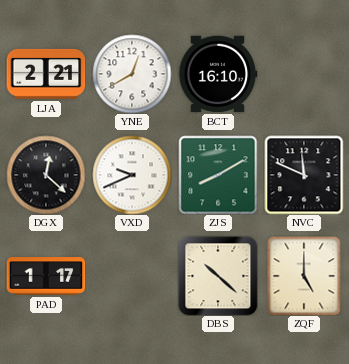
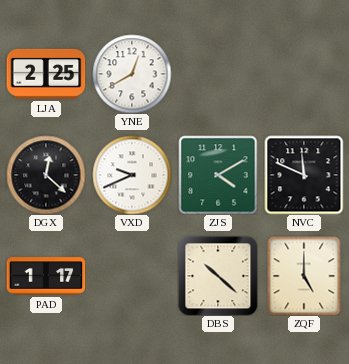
LJA: 2:21 -> 2:25
BCT: 16:10 -> none
ZJS: 8:10 -> 4:10
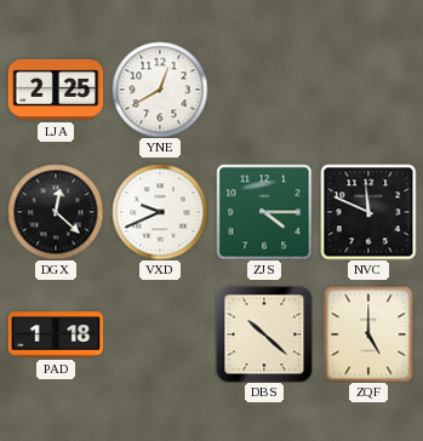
ZJS: 4:10 -> 4:15
PAD: 1:17 -> 1:18
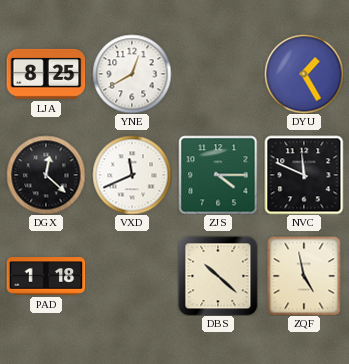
LJA: 2:25 -> 8:25
DYU: none -> 1:25
VXD: 9:41 -> 11:41
ZQF: 5:00 -> 4:58
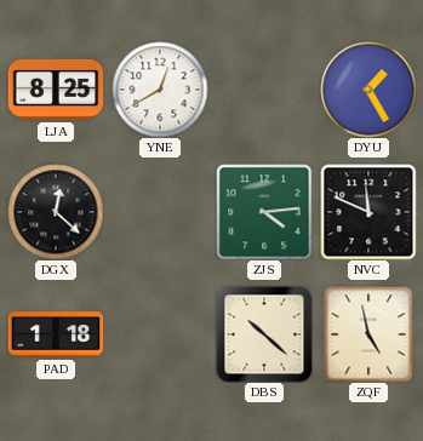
VXD: 11:41 -> none
ZJS: 4:15 -> 4:14
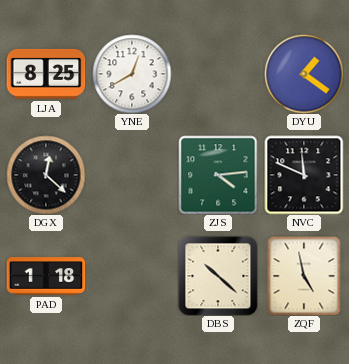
DYU: 1:25 -> 1:21
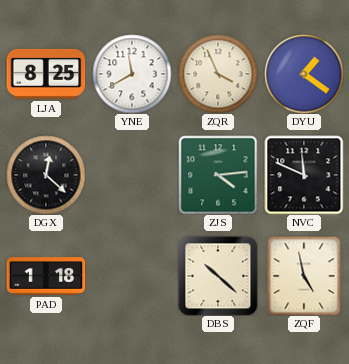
YNE: 12:40 -> 11:40
ZQR: none -> 3:56
